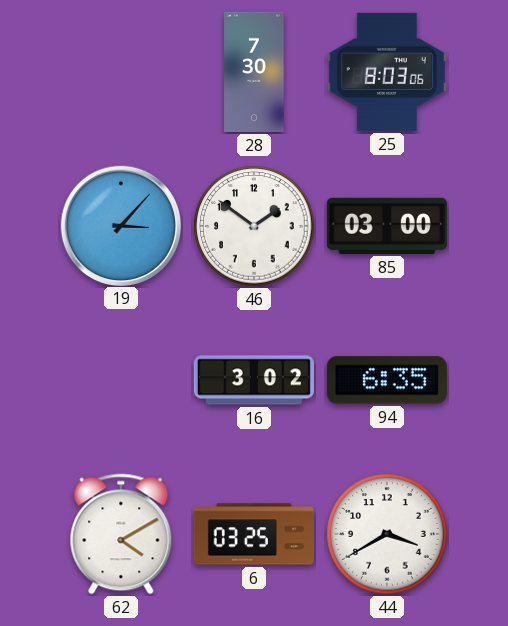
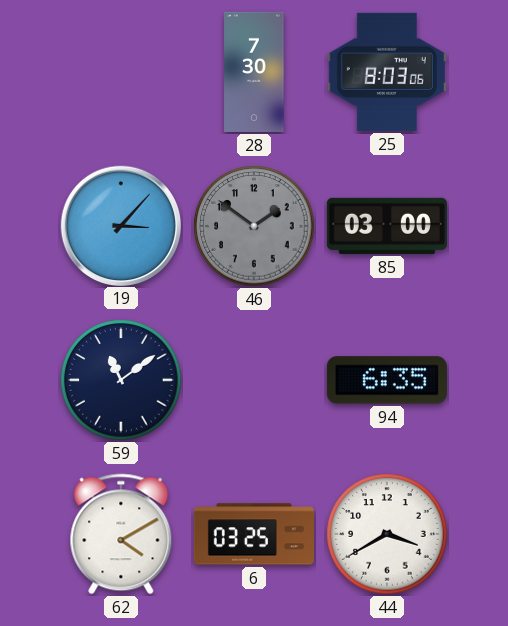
46 dial: white -> grey
59: none -> 11:09
16: 3:02 -> none
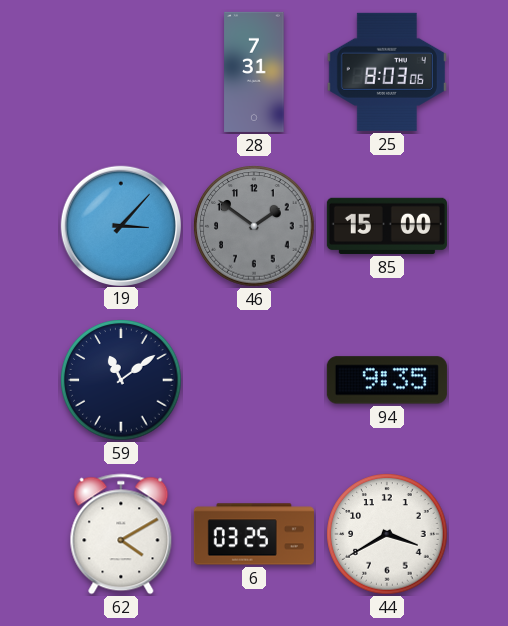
28: 7:30 -> 7:31
85: 03:00 -> 15:00
94: 6:35 -> 9:35
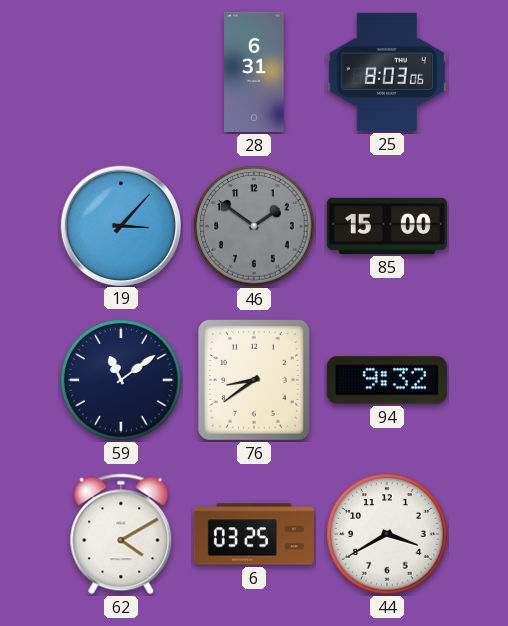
28: 7:31 -> 6:31
76: none -> 8:39
94: 9:35 -> 9:32
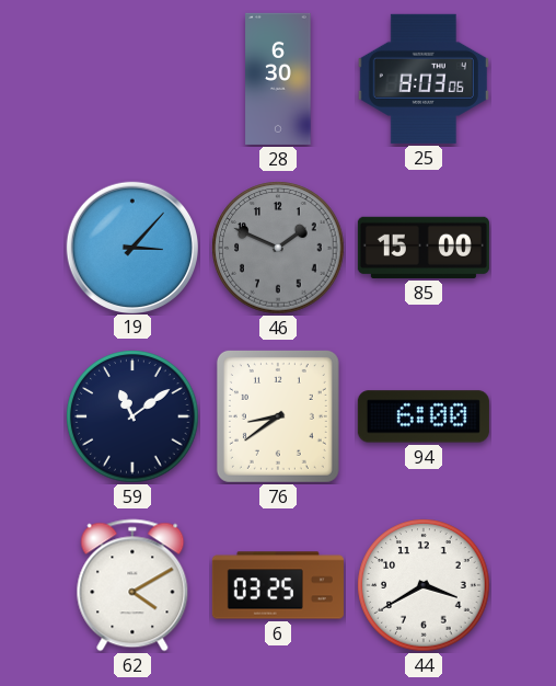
28: 6:31 -> 6:30
46: 1:51 -> 1:49
94: 9:32 -> 6:00
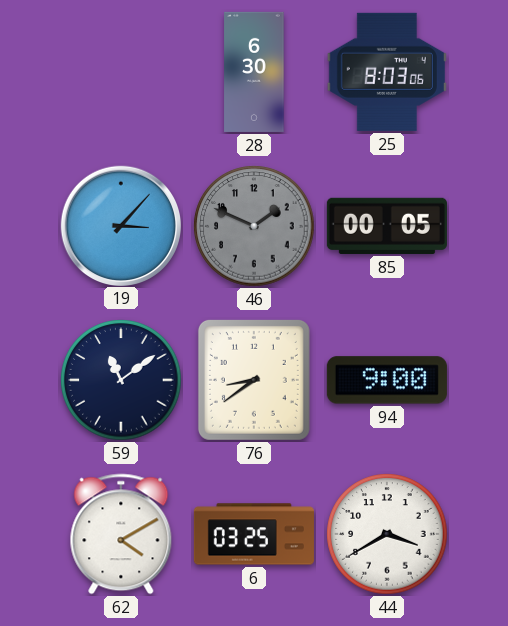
85: 15:00 -> 00:05
94: 6:00 -> 9:00
